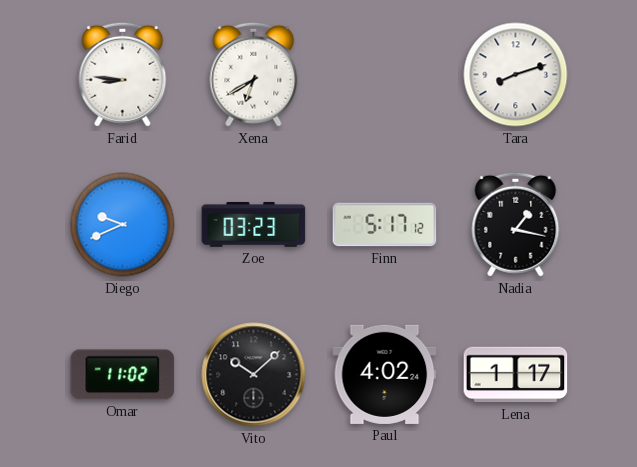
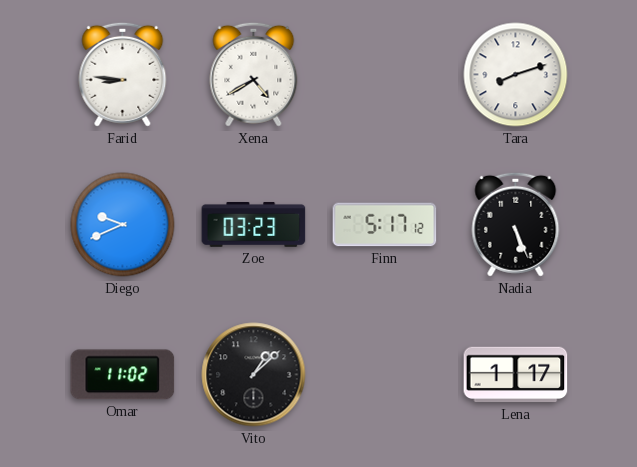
Xena: 6:40 -> 4:40
Nadia: 1:17 -> 5:26
Vito: 10:08 -> 1:08
Paul: 4:02 -> none
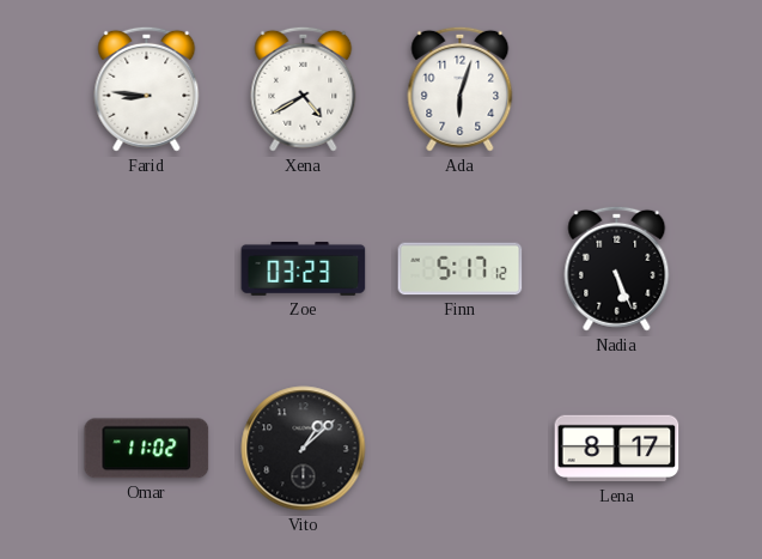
Ada: none -> 6:03
Tara: 8:12 -> none
Diego: 9:41 -> none
Lena: 1:17 -> 8:17
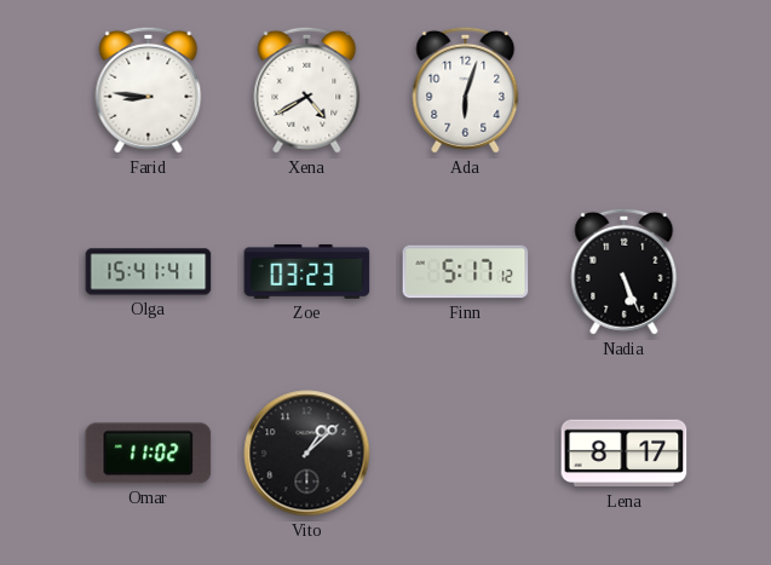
Olga: none -> 15:41
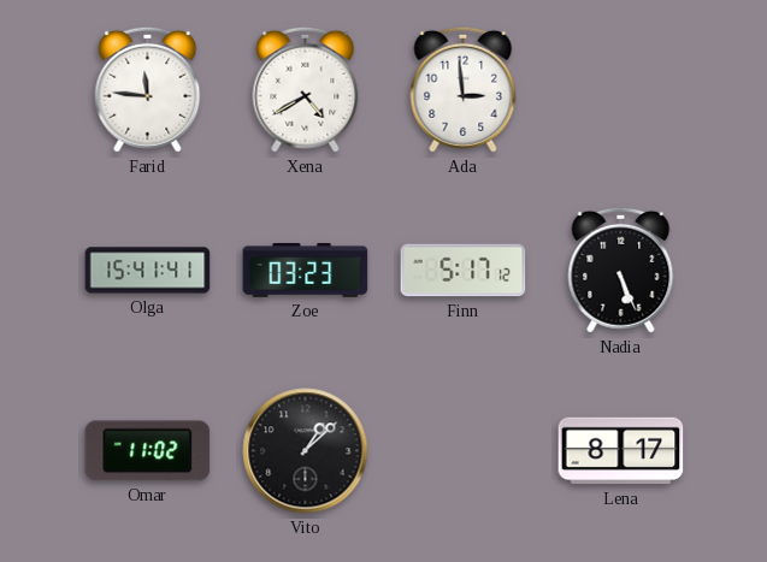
Farid: 8:46 -> 11:46
Ada: 6:03 -> 2:59
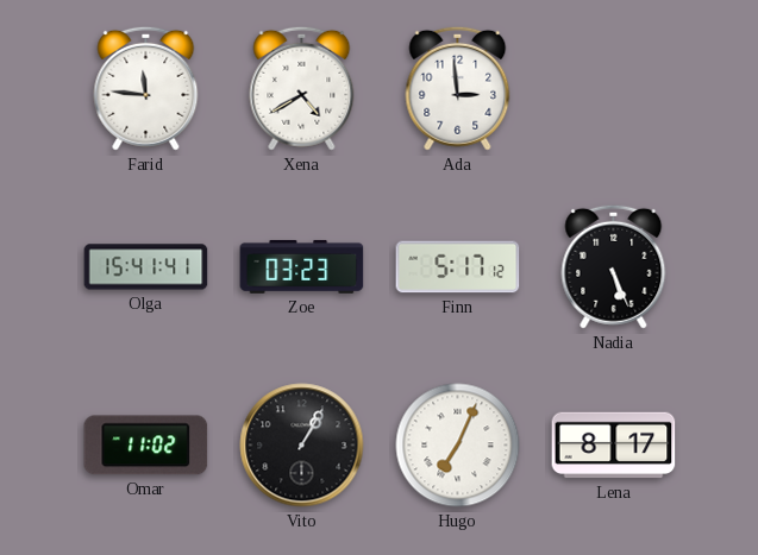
Vito: 1:08 -> 1:05
Hugo: none -> 7:04
